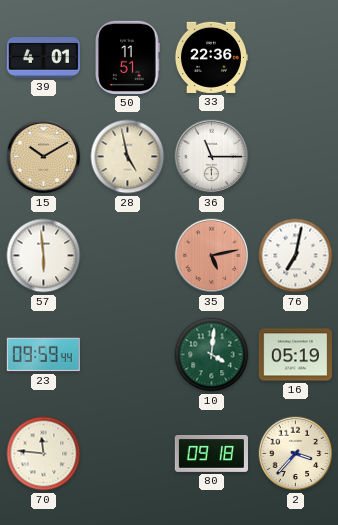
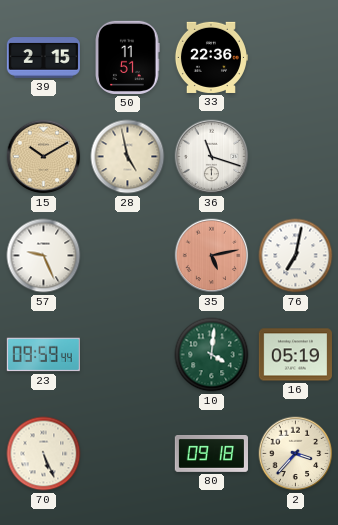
39: 4:01 -> 2:15
36: 11:15 -> 11:18
57: 5:59 -> 9:26
70: 11:46 -> 5:26
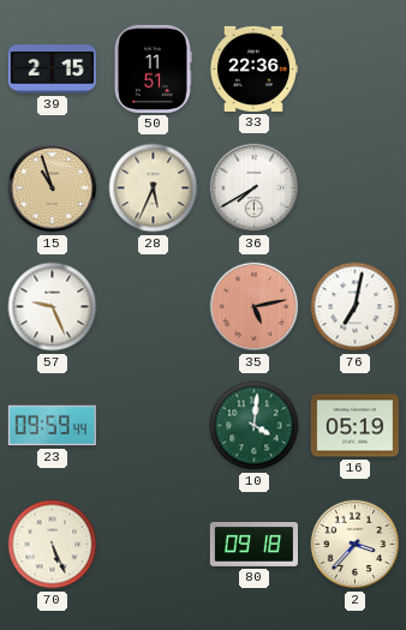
15: 10:10 -> 10:57
28: 4:58 -> 5:34
36: 11:18 -> 7:40
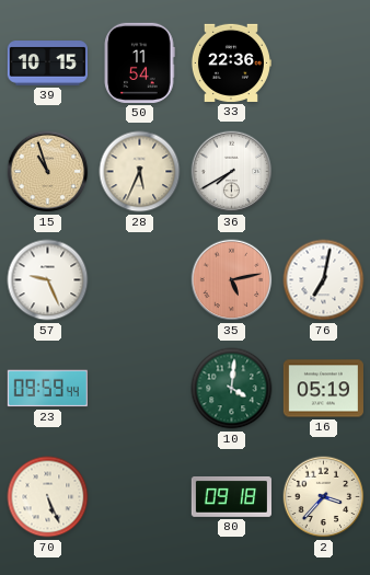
39: 2:15 -> 10:15
50: 11:51 -> 11:54
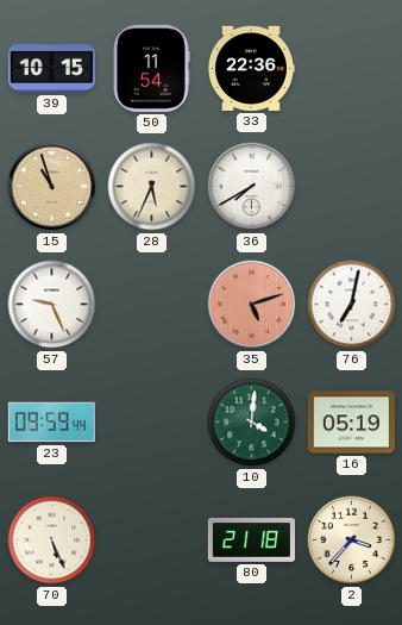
35: 5:13 -> 5:12
80: 09:18 -> 21:18
